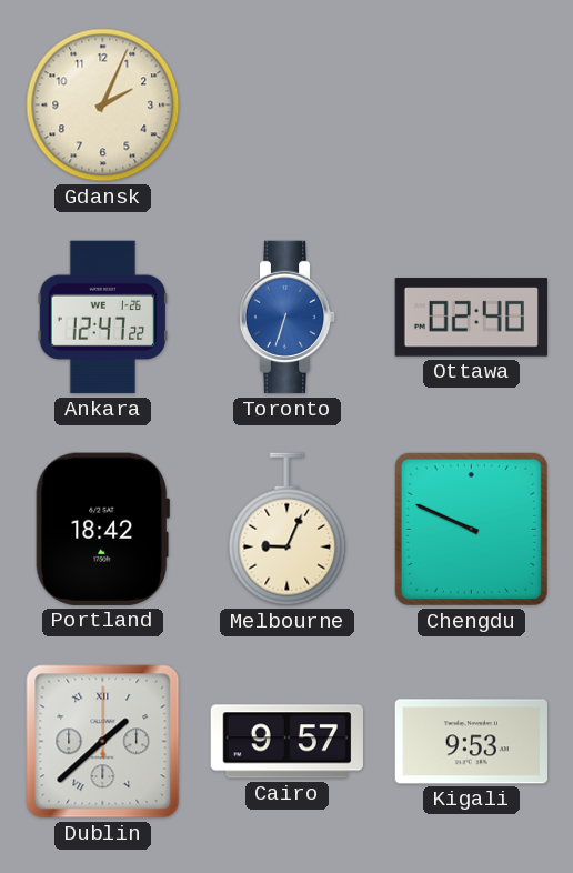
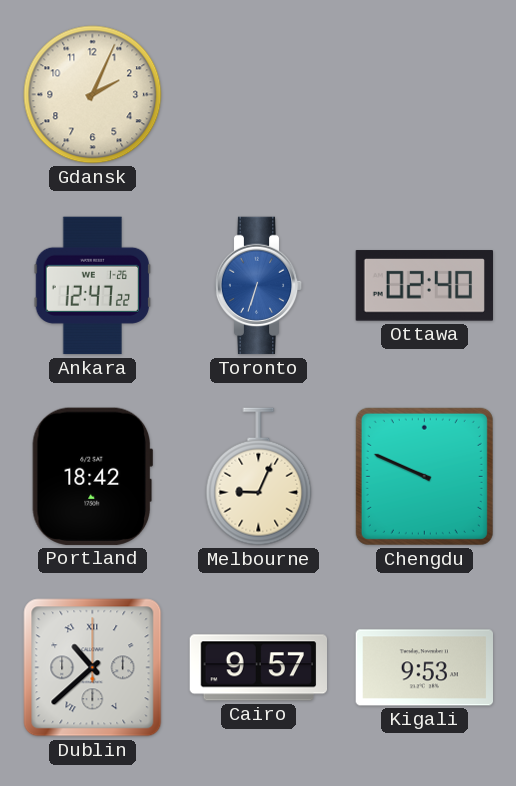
Dublin: 1:38 -> 10:38
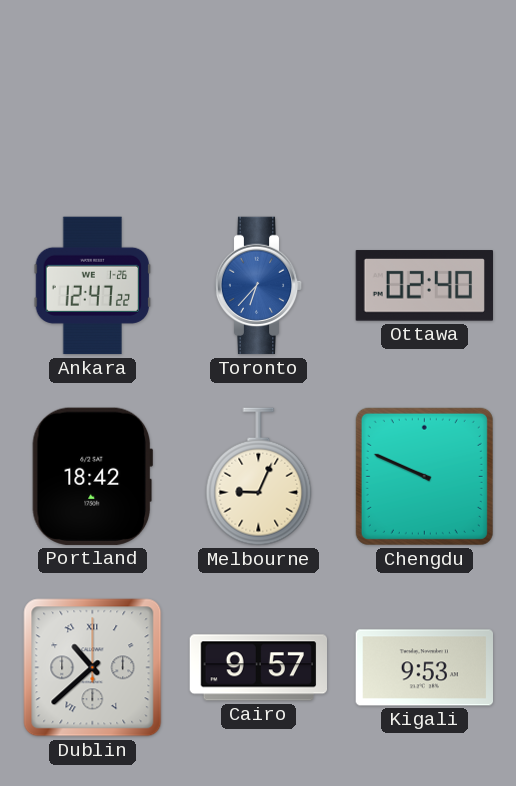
Gdansk: 2:04 -> none
Toronto: 6:33 -> 6:37
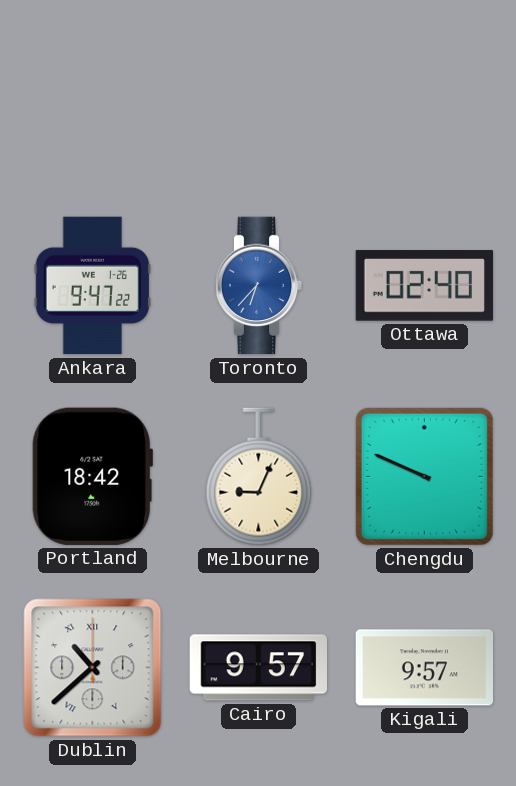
Ankara: 12:47 -> 9:47
Kigali: 9:53 -> 9:57
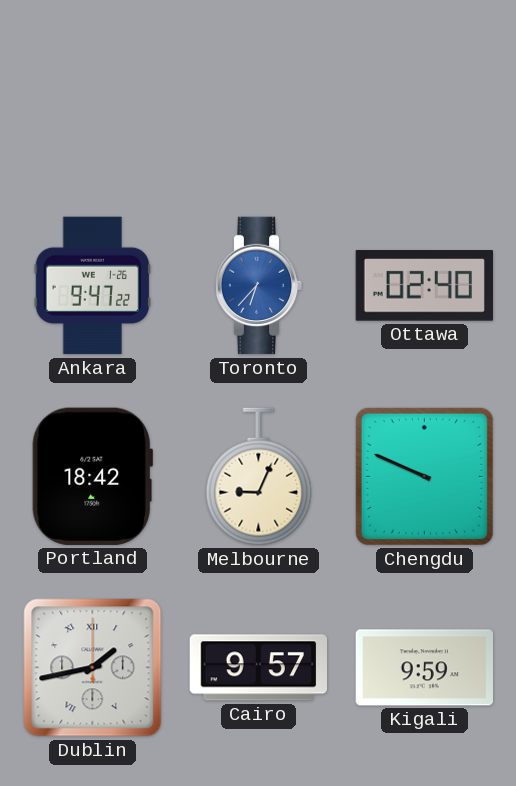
Dublin: 10:38 -> 1:43
Kigali: 9:57 -> 9:59
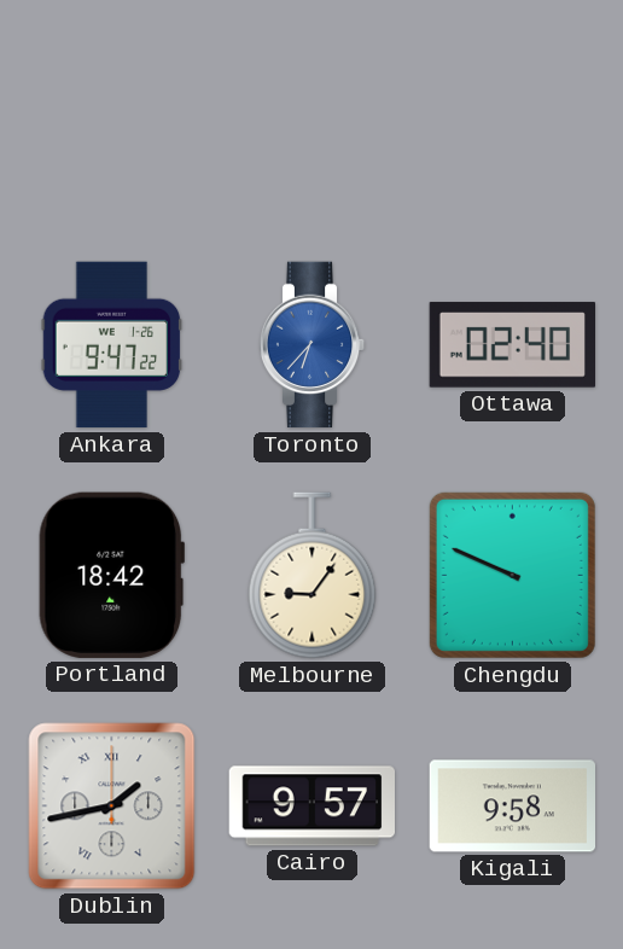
Melbourne: 9:04 -> 9:06
Kigali: 9:59 -> 9:58
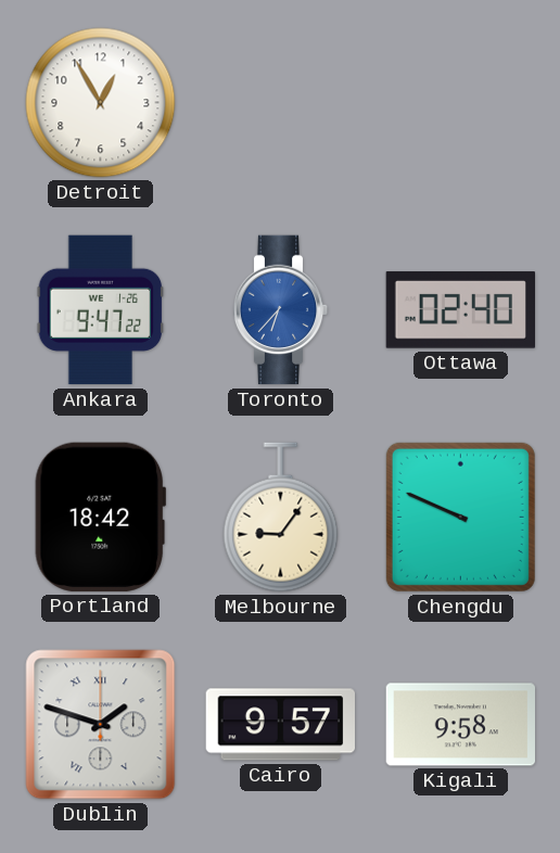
Detroit: none -> 12:55
Dublin: 1:43 -> 1:48
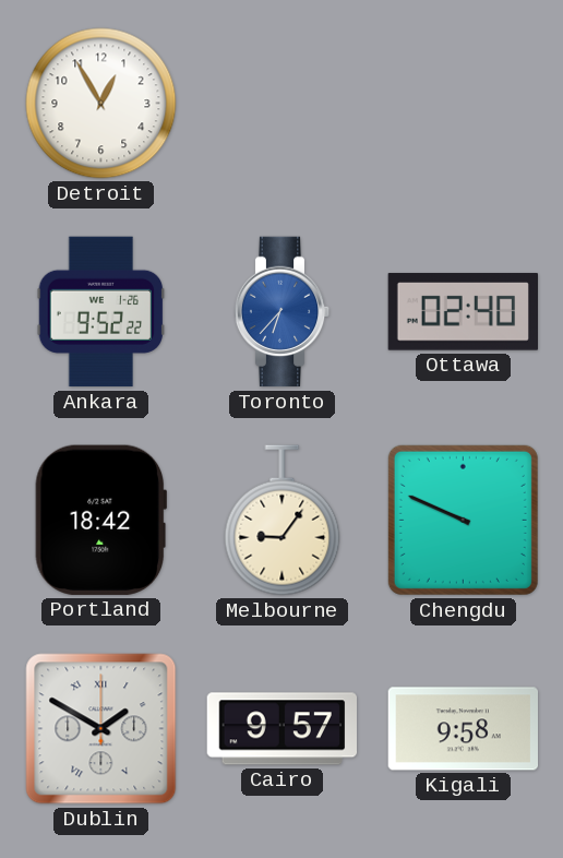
Ankara: 9:47 -> 9:52
Dublin: 1:48 -> 1:50
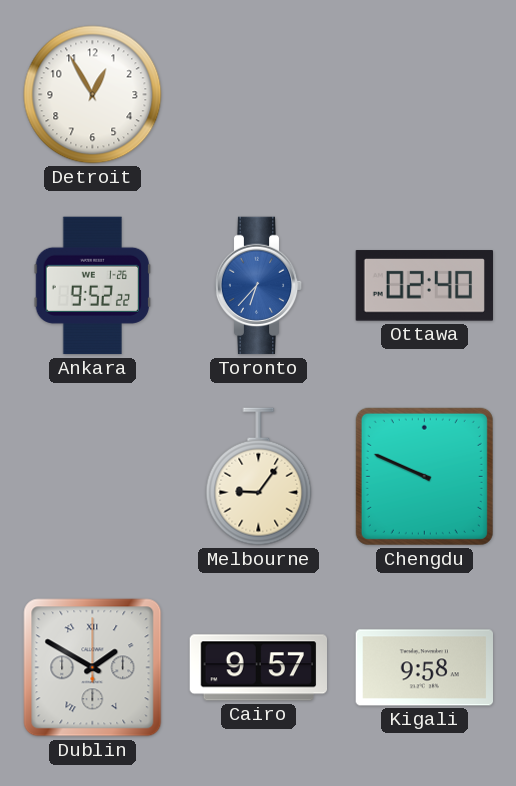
Portland: 18:42 -> none
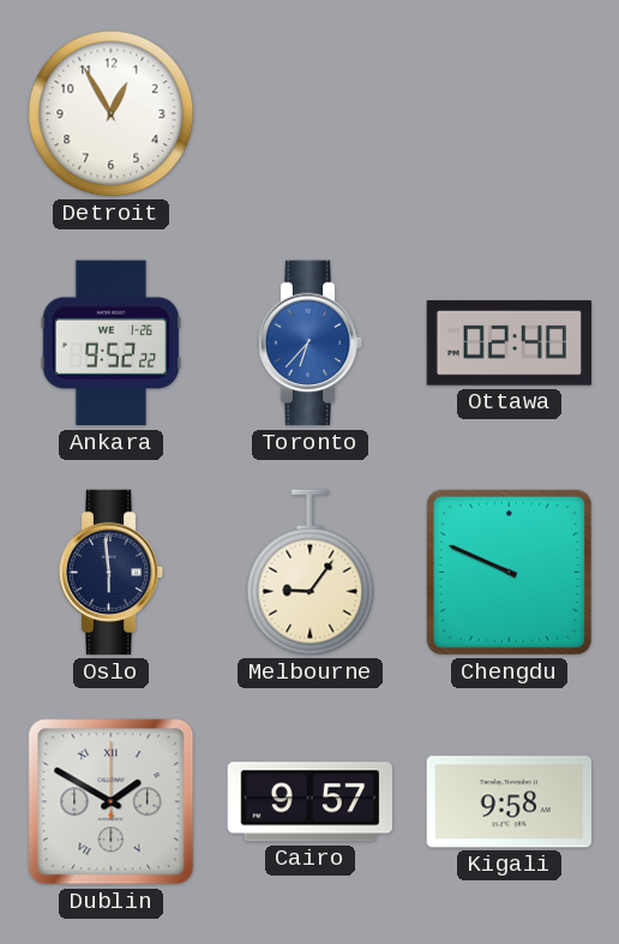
Oslo: none -> 5:59
